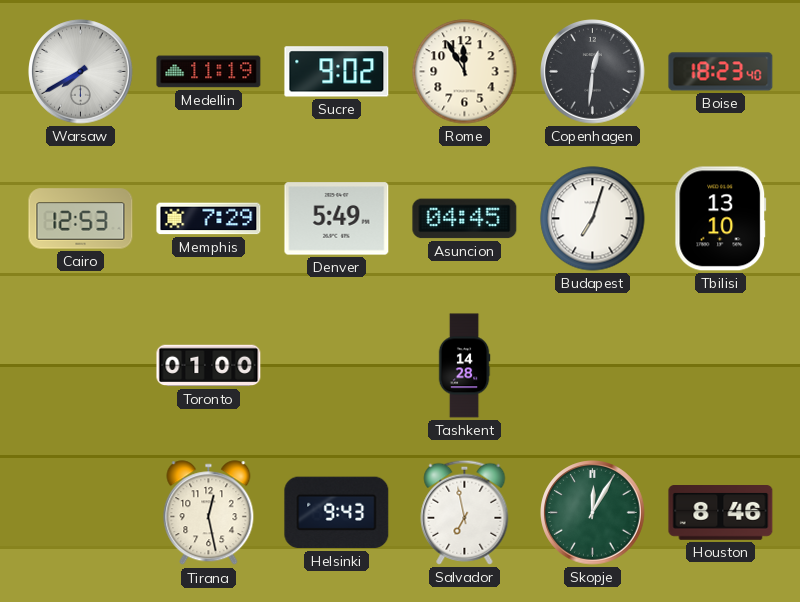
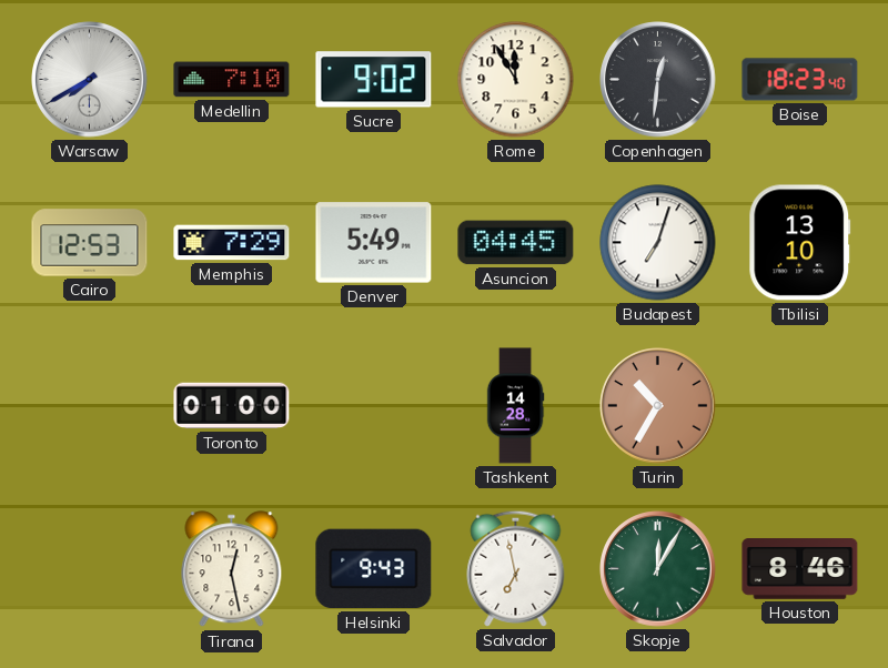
Medellin: 11:19 -> 7:10
Turin: none -> 10:35
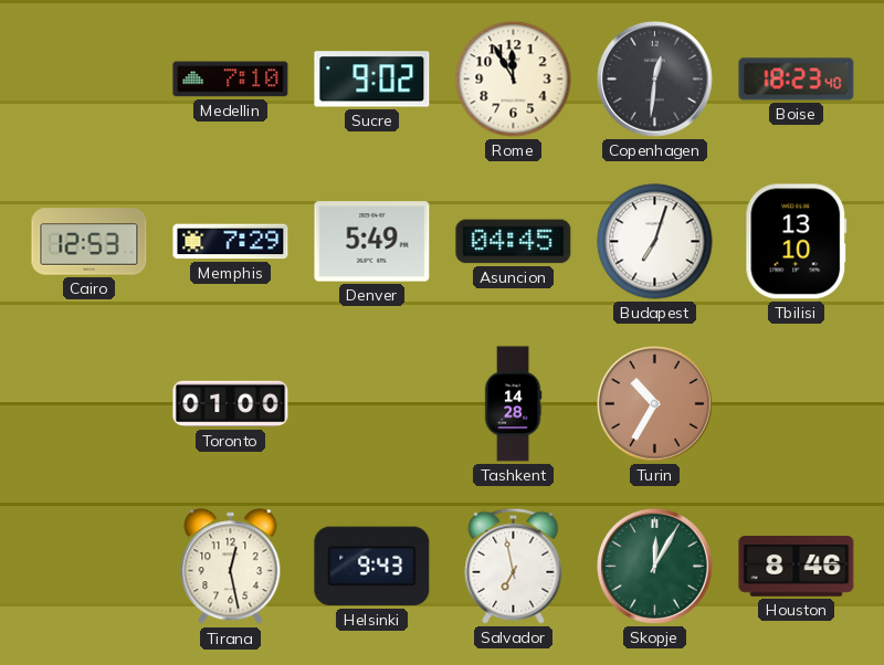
Warsaw: 7:40 -> none
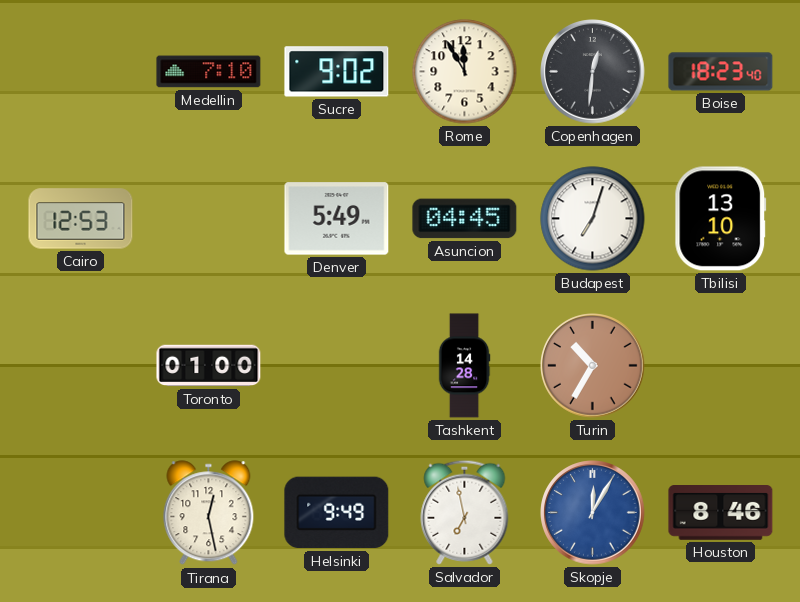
Memphis: 7:29 -> none
Helsinki: 9:43 -> 9:49
Skopje dial: green -> blue
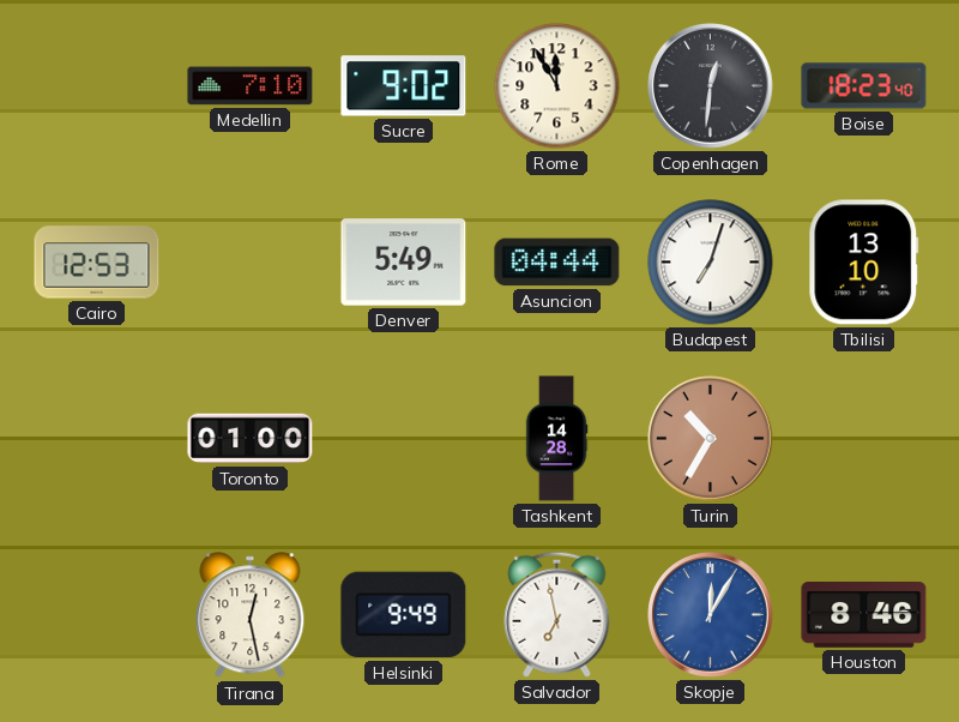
Asuncion: 04:45 -> 04:44
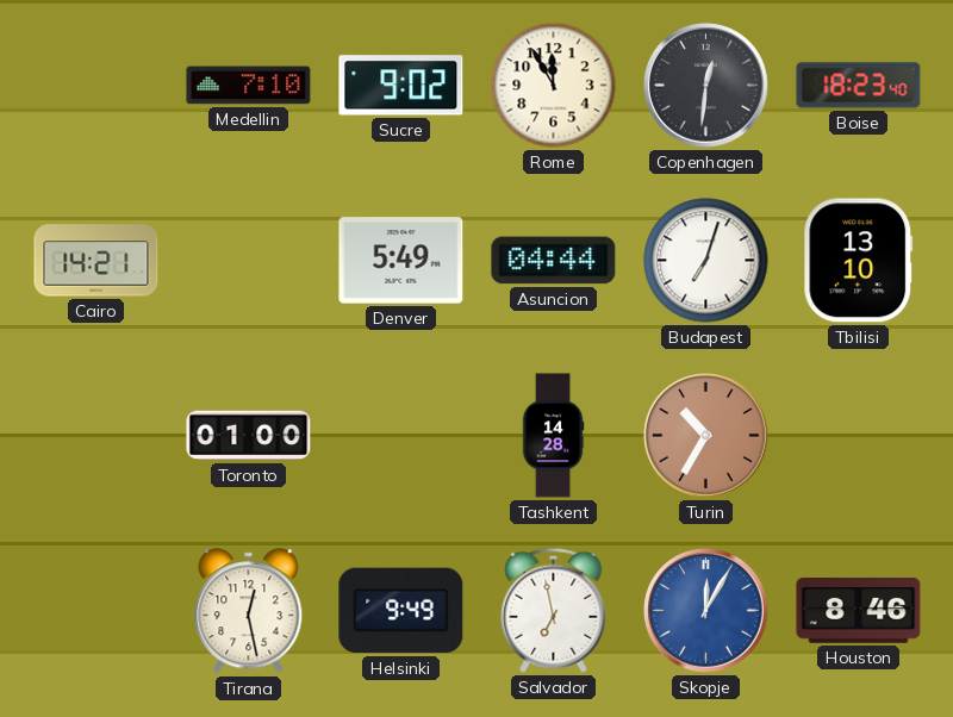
Cairo: 12:53 -> 14:21
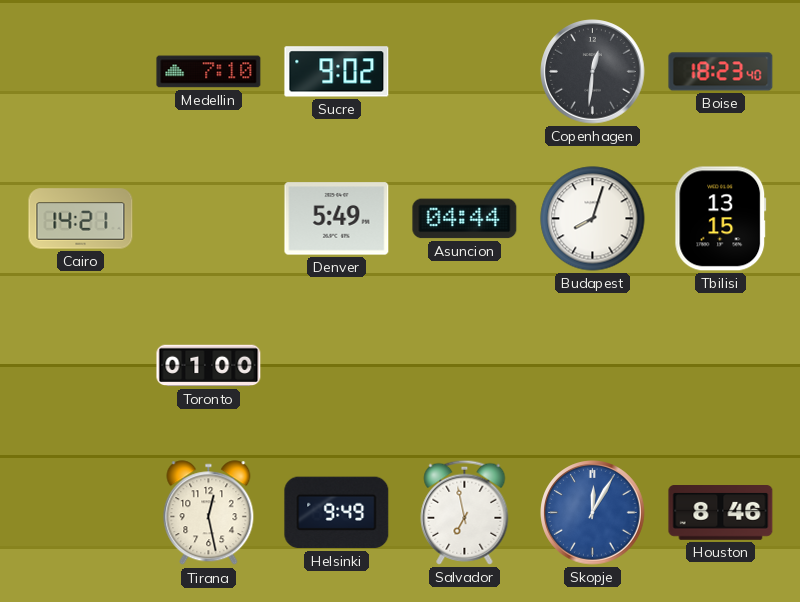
Rome: 11:55 -> none
Budapest: 7:03 -> 8:03
Tbilisi: 13:10 -> 13:15
Tashkent: 14:28 -> none
Turin: 10:35 -> none
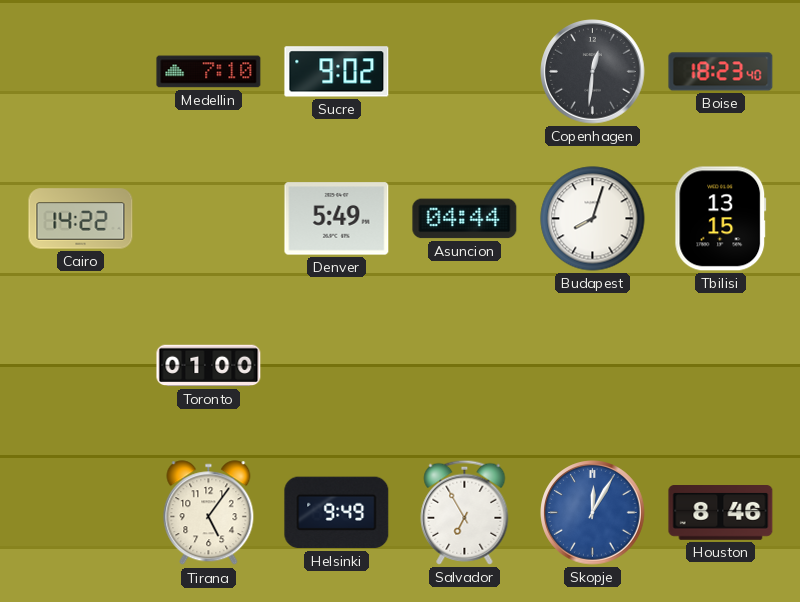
Cairo: 14:21 -> 14:22
Tirana: 12:28 -> 5:06
Salvador: 6:58 -> 6:55
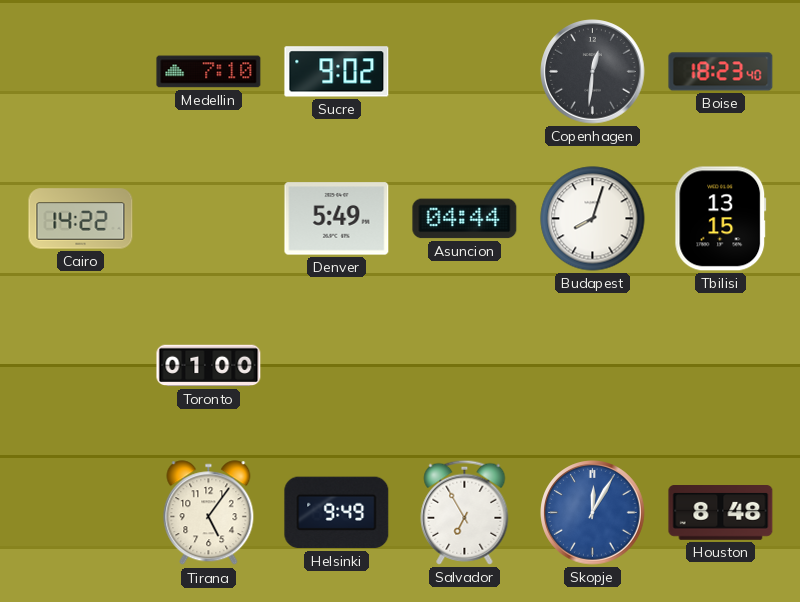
Houston: 8:46 -> 8:48
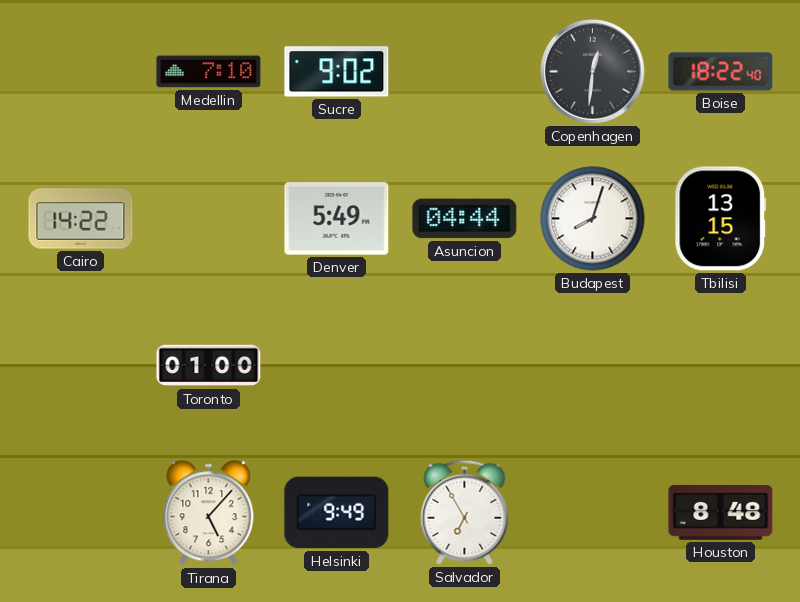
Boise: 18:23 -> 18:22
Tirana: 5:06 -> 5:07
Skopje: 12:05 -> none
